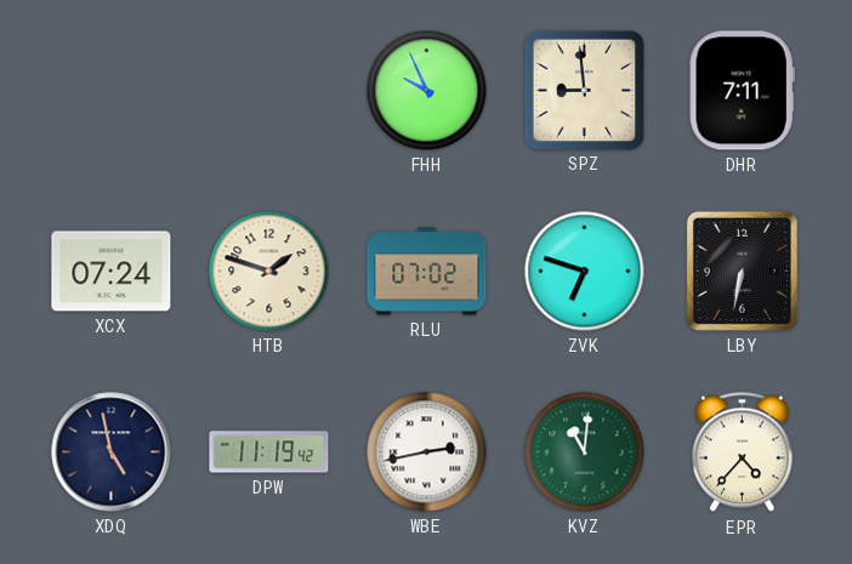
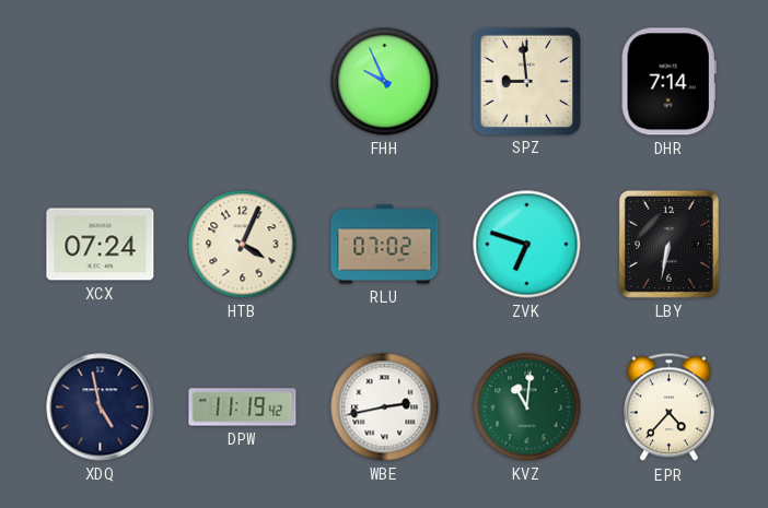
DHR: 7:11 -> 7:14
HTB: 1:48 -> 4:04
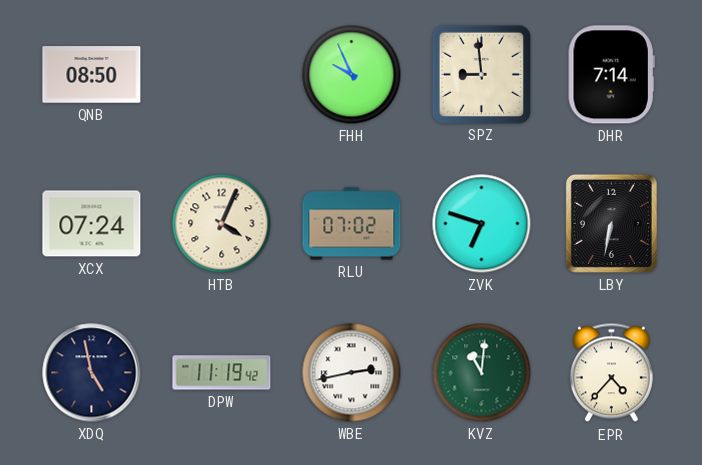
QNB: none -> 08:50
